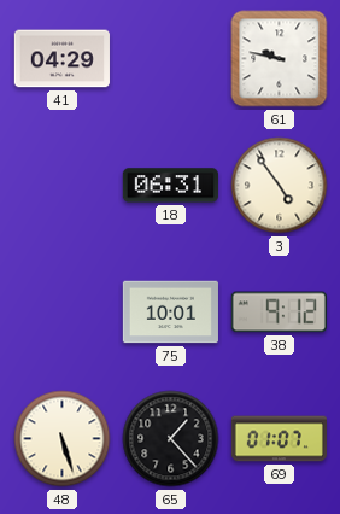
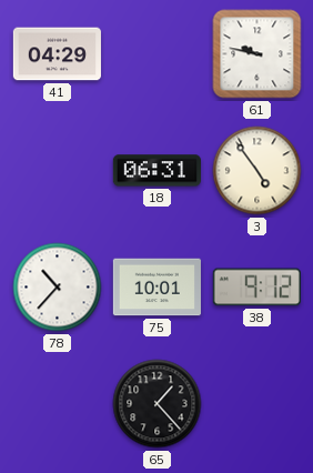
78: none -> 10:37
48: 5:27 -> none
69: 01:07 -> none
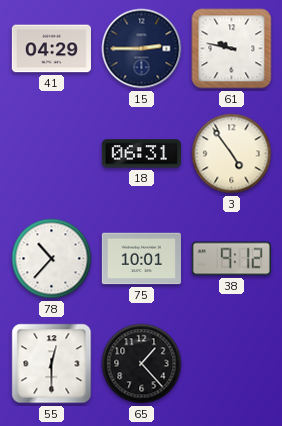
15: none -> 2:45
55: none -> 12:30
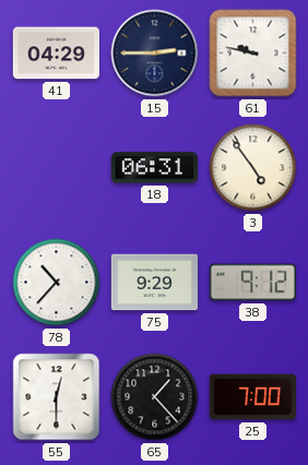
75: 10:01 -> 9:29
25: none -> 7:00
